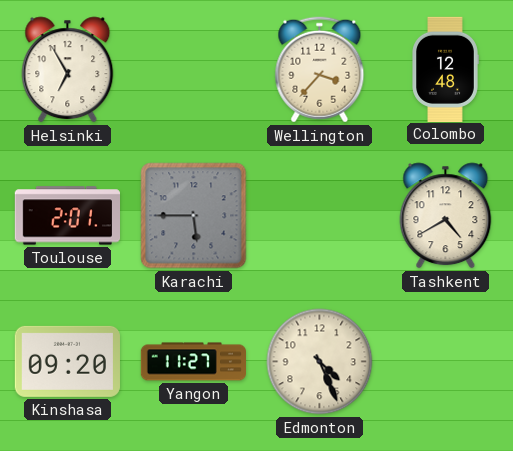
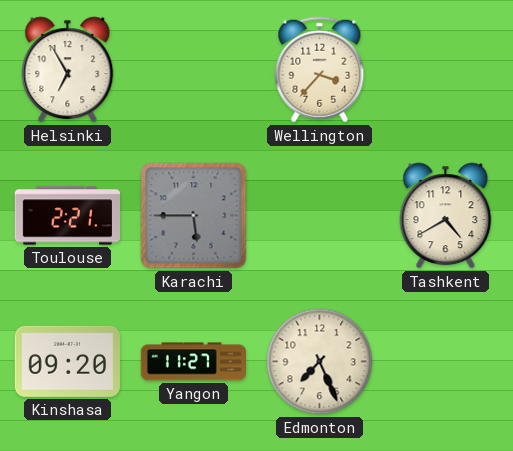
Colombo: 12:48 -> none
Toulouse: 2:01 -> 2:21
Edmonton: 4:26 -> 7:26
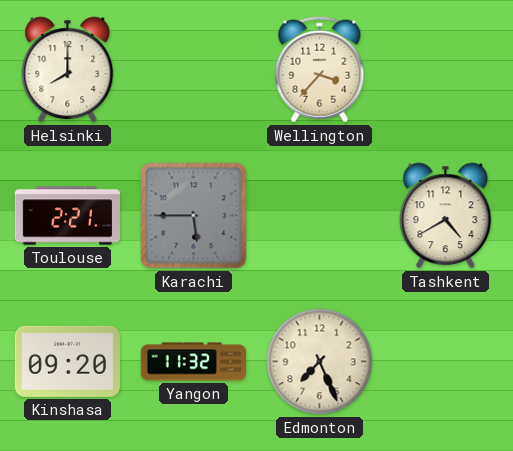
Helsinki: 6:55 -> 8:00
Yangon: 11:27 -> 11:32
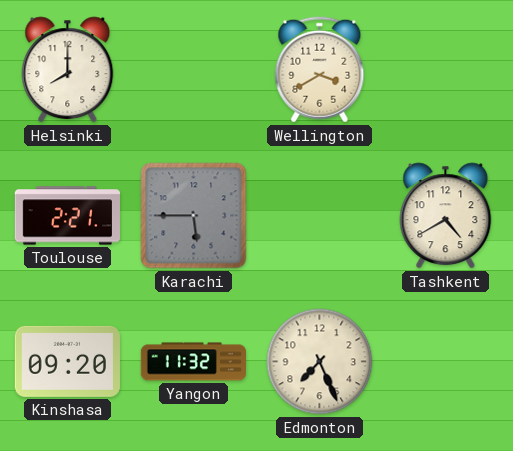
Wellington: 3:37 -> 3:40
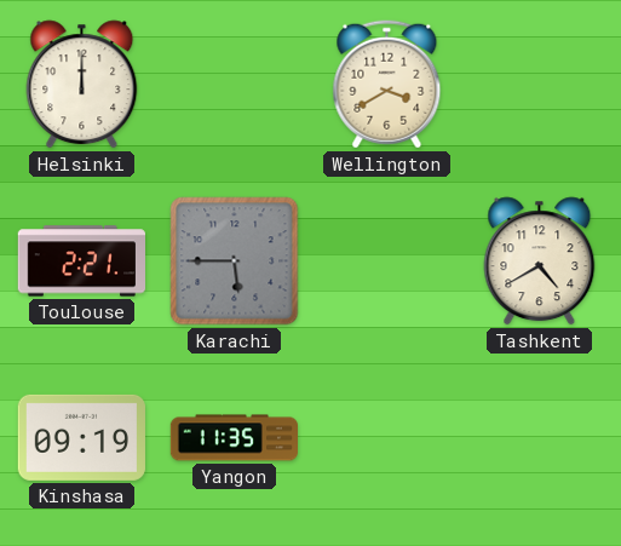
Helsinki: 8:00 -> 12:00
Kinshasa: 09:20 -> 09:19
Yangon: 11:32 -> 11:35
Edmonton: 7:26 -> none
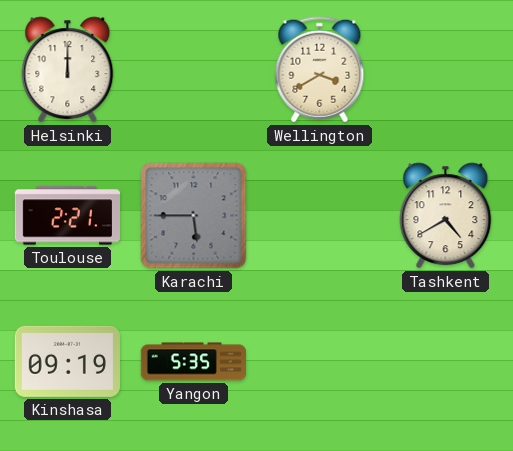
Yangon: 11:35 -> 5:35
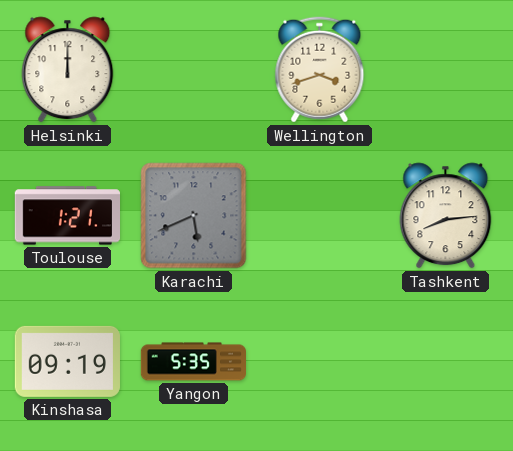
Wellington: 3:40 -> 3:42
Toulouse: 2:21 -> 1:21
Karachi: 5:45 -> 5:41
Tashkent: 4:40 -> 8:14
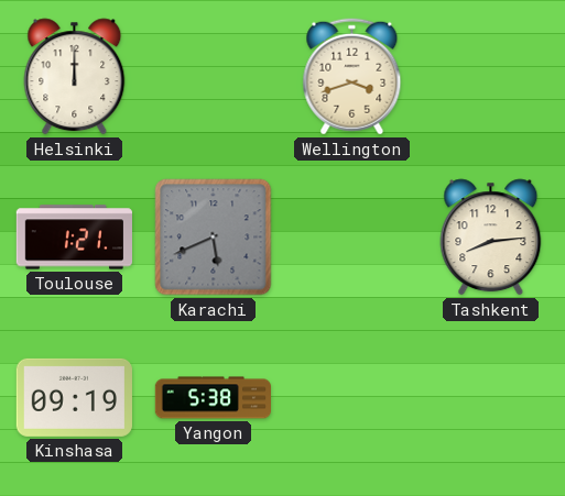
Yangon: 5:35 -> 5:38
